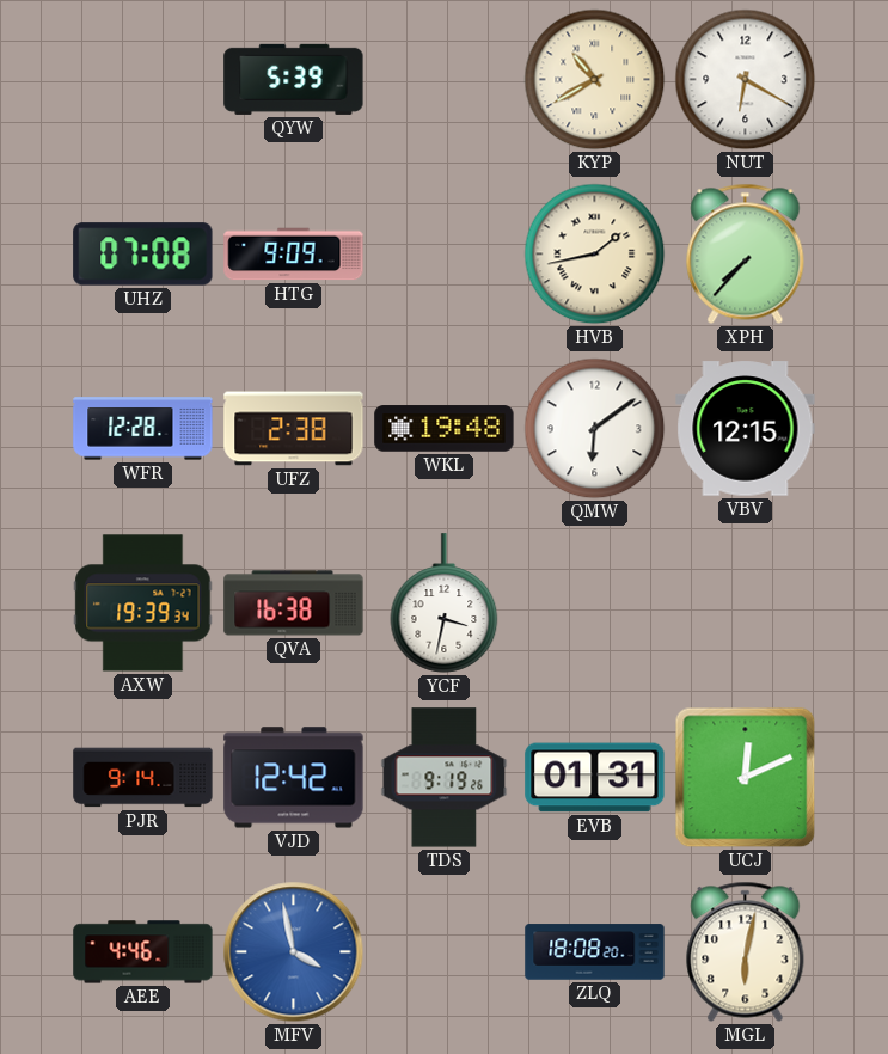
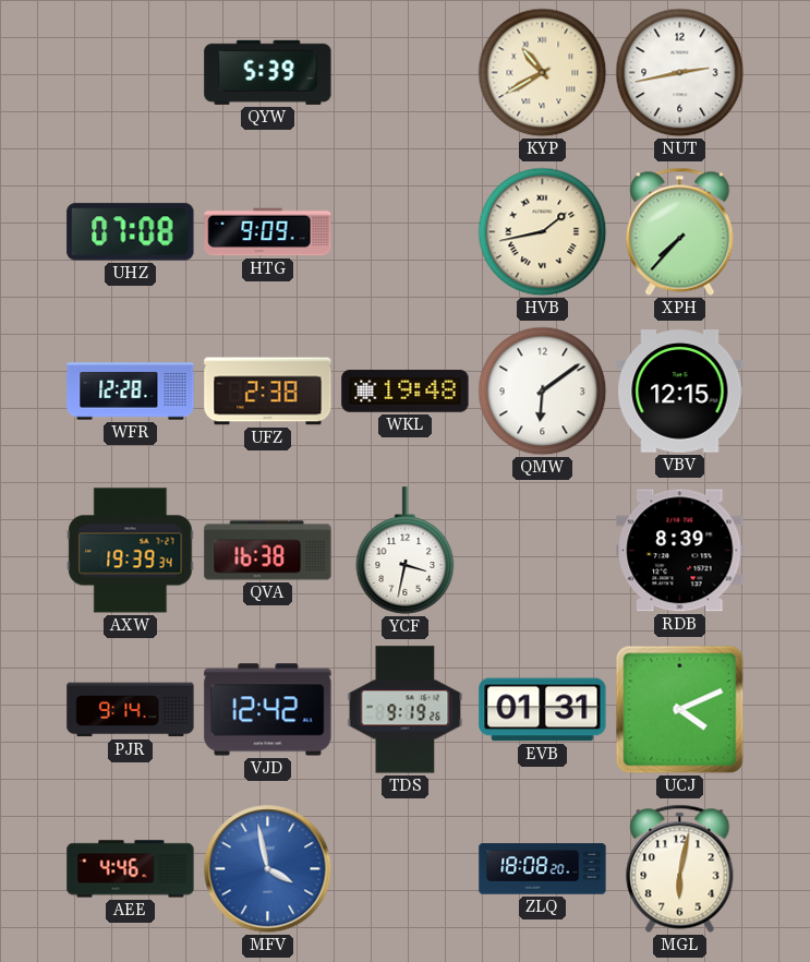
NUT: 6:20 -> 2:43
RDB: none -> 8:39
UCJ: 12:11 -> 4:11
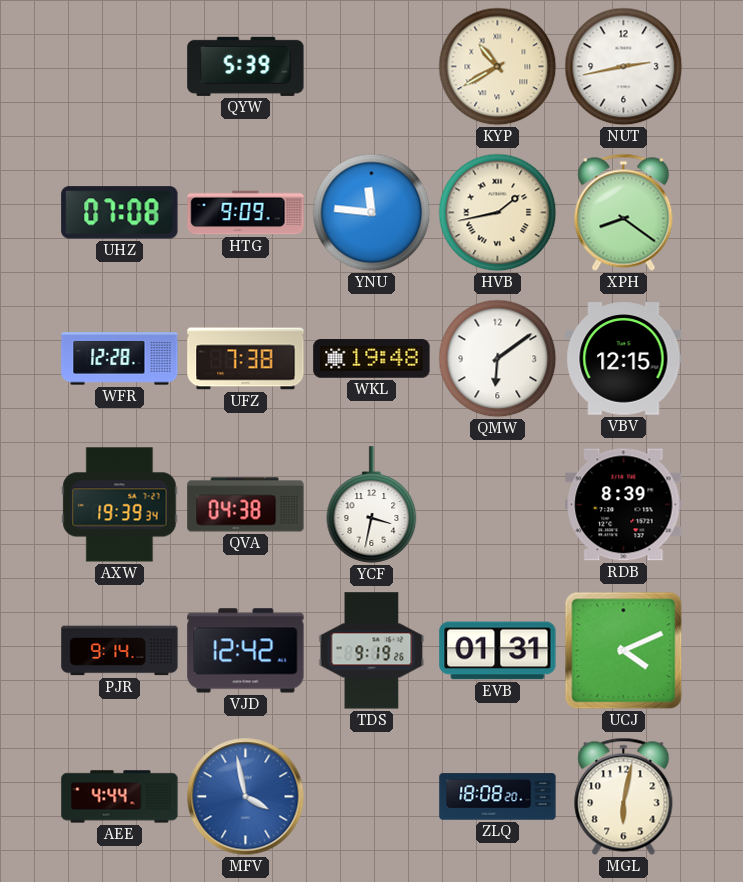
YNU: none -> 11:46
XPH: 7:37 -> 8:21
UFZ: 2:38 -> 7:38
QVA: 16:38 -> 04:38
AEE: 4:46 -> 4:44
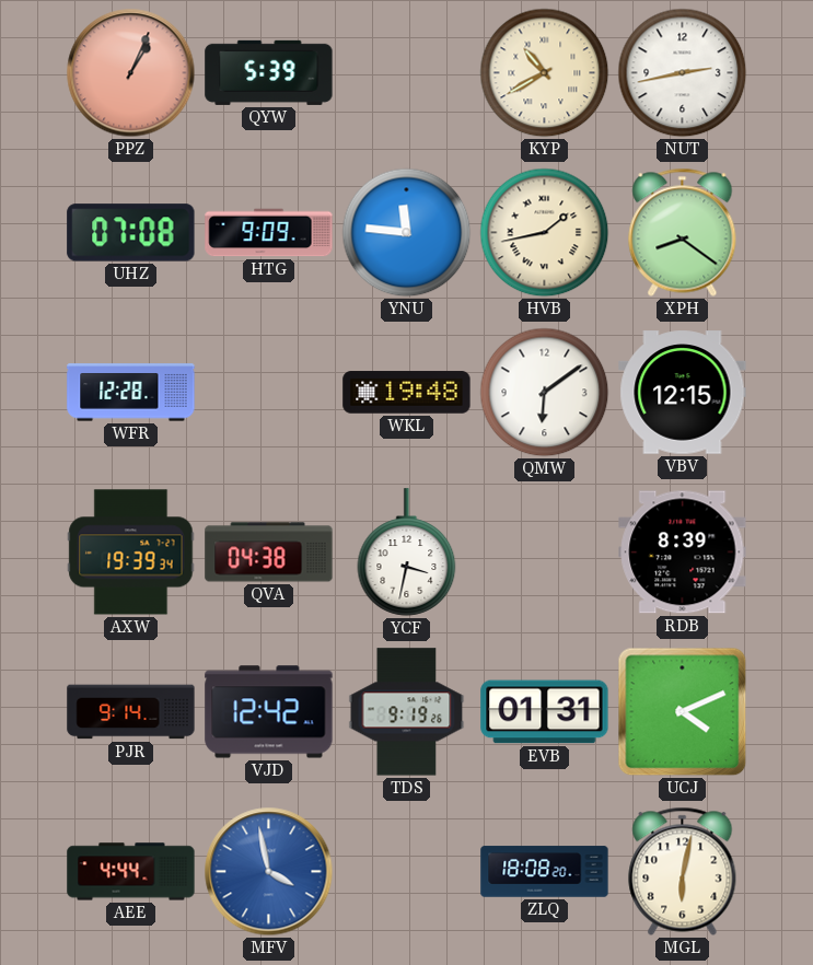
PPZ: none -> 1:04
UFZ: 7:38 -> none
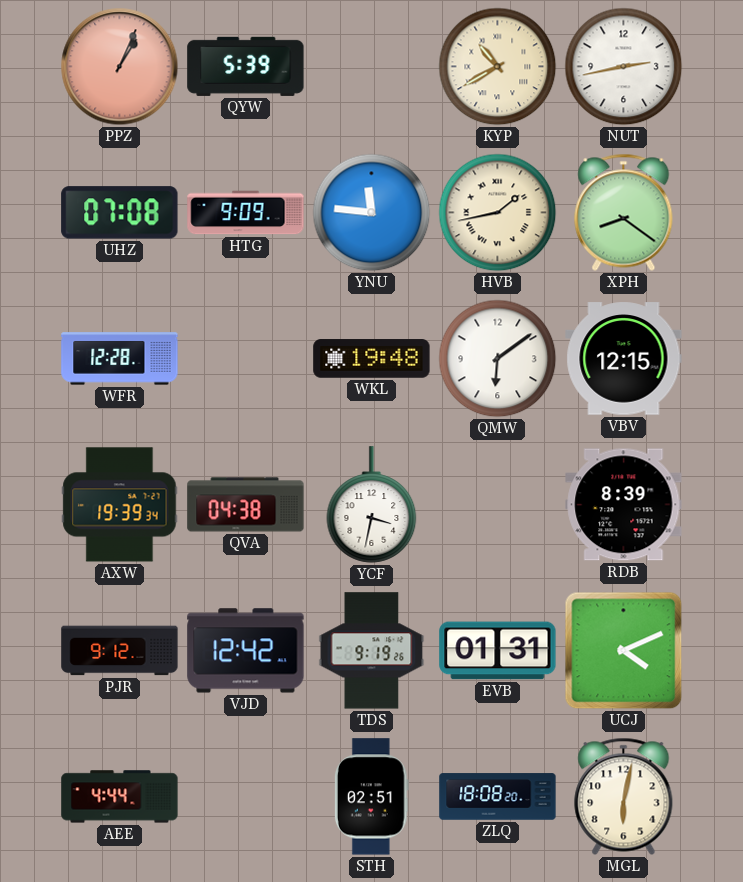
PJR: 9:14 -> 9:12
MFV: 3:58 -> none
STH: none -> 02:51
